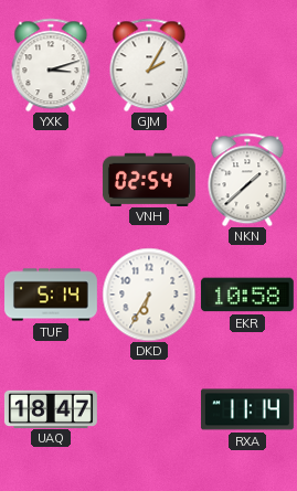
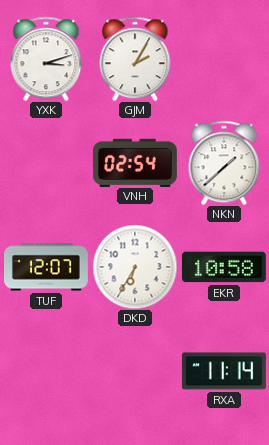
TUF: 5:14 -> 12:07
UAQ: 18:47 -> none
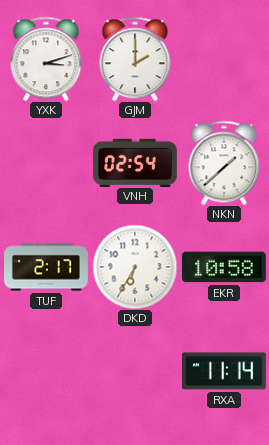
GJM: 2:05 -> 2:00
TUF: 12:07 -> 2:17
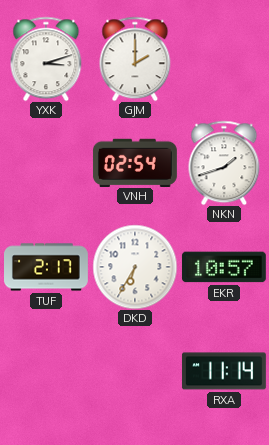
NKN: 1:38 -> 1:42
EKR: 10:58 -> 10:57
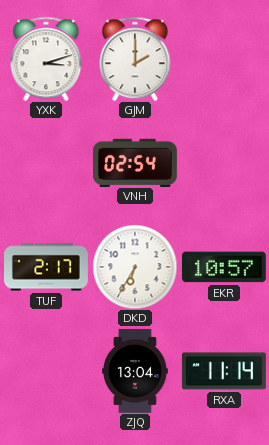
NKN: 1:42 -> none
ZJQ: none -> 13:04
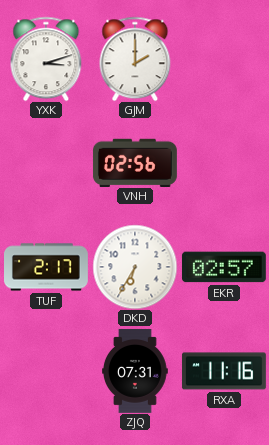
VNH: 02:54 -> 02:56
EKR: 10:57 -> 02:57
ZJQ: 13:04 -> 07:31
RXA: 11:14 -> 11:16
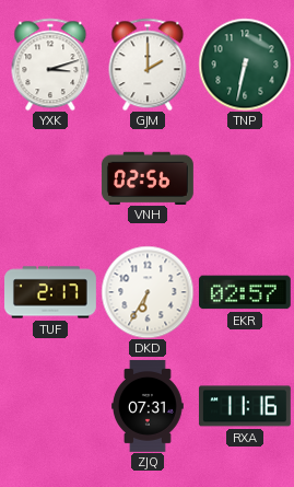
TNP: none -> 6:32
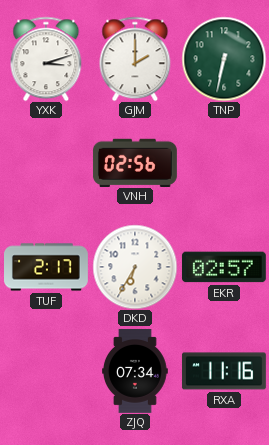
ZJQ: 07:31 -> 07:34
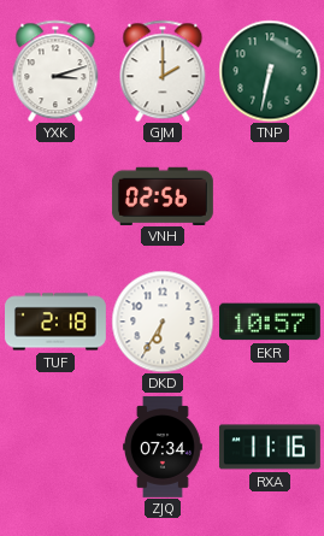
TUF: 2:17 -> 2:18
EKR: 02:57 -> 10:57
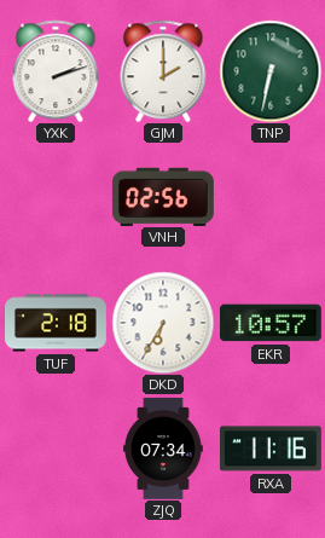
YXK: 3:12 -> 2:12
